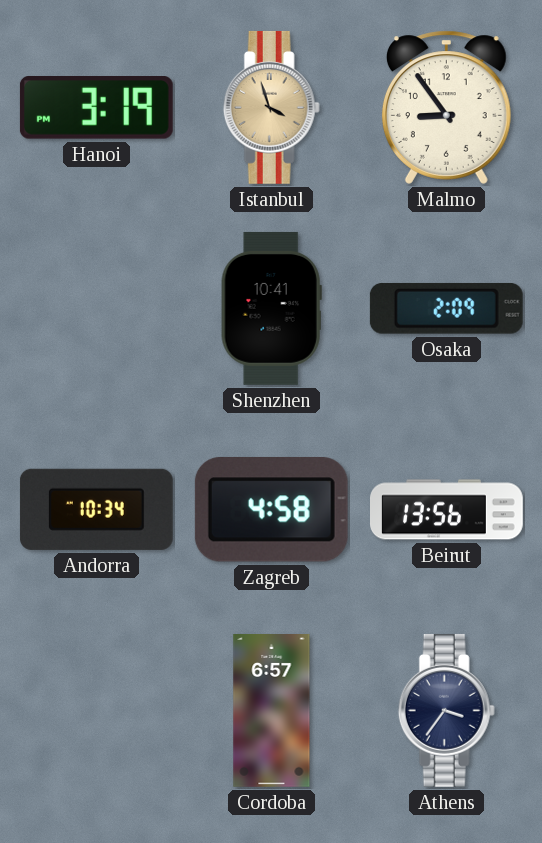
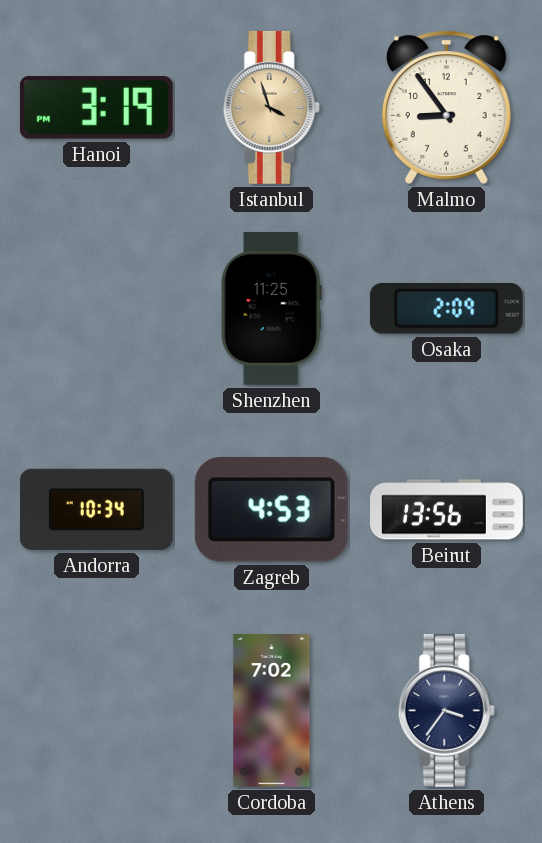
Shenzhen: 10:41 -> 11:25
Zagreb: 4:58 -> 4:53
Cordoba: 6:57 -> 7:02
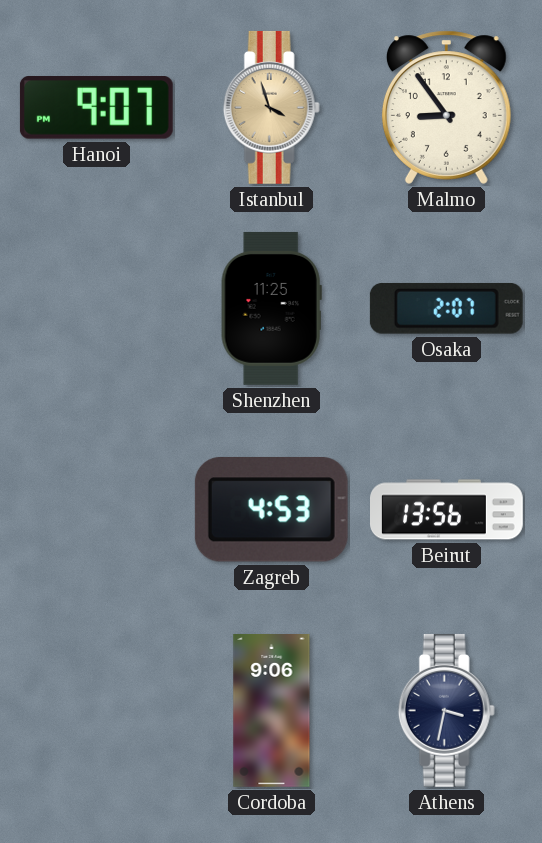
Hanoi: 3:19 -> 9:07
Osaka: 2:09 -> 2:07
Andorra: 10:34 -> none
Cordoba: 7:02 -> 9:06
Athens: 3:36 -> 3:32
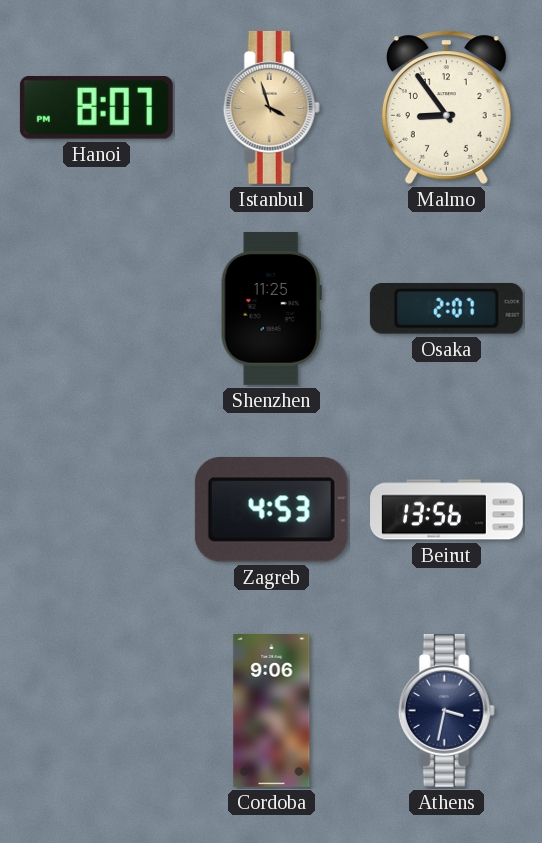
Hanoi: 9:07 -> 8:07
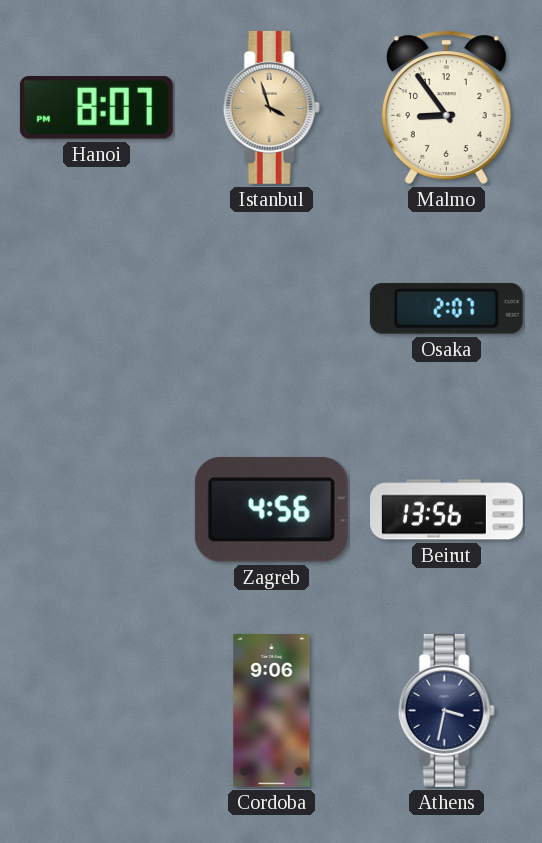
Shenzhen: 11:25 -> none
Zagreb: 4:53 -> 4:56
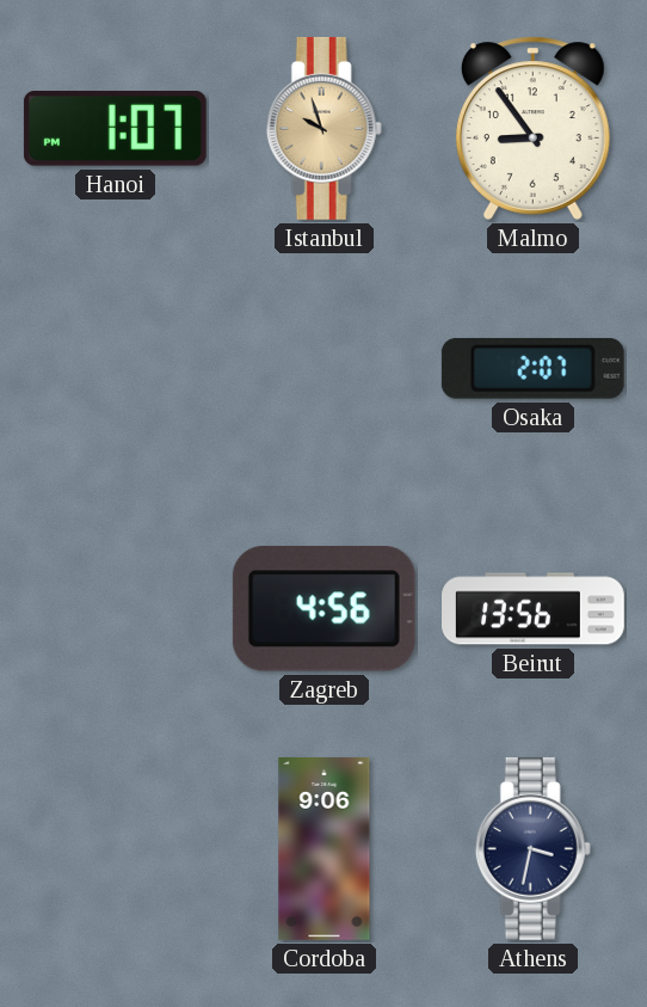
Hanoi: 8:07 -> 1:07
Istanbul: 3:57 -> 9:57
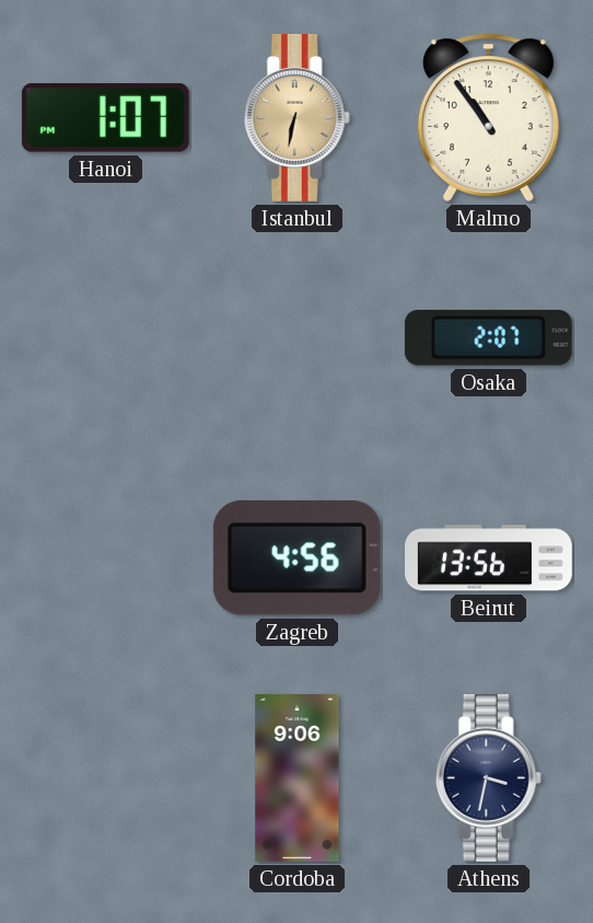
Istanbul: 9:57 -> 6:32
Malmo: 8:54 -> 10:54
